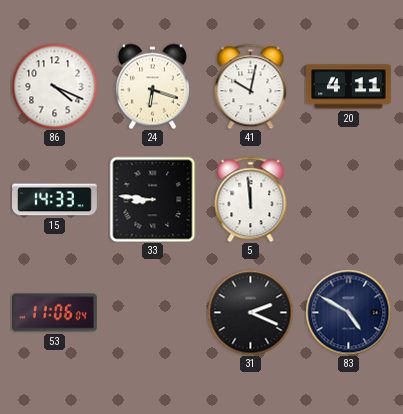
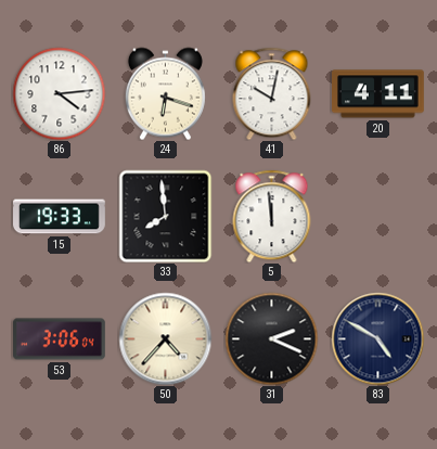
86: 4:19 -> 4:14
15: 14:33 -> 19:33
33: 8:46 -> 7:59
53: 11:06 -> 3:06
50: none -> 4:37
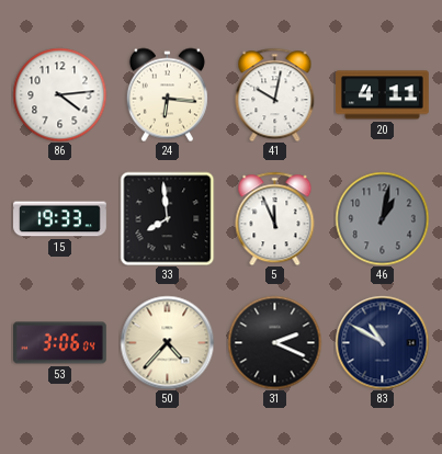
24: 6:18 -> 6:16
5: 11:59 -> 11:56
46: none -> 1:02
83: 4:50 -> 10:50
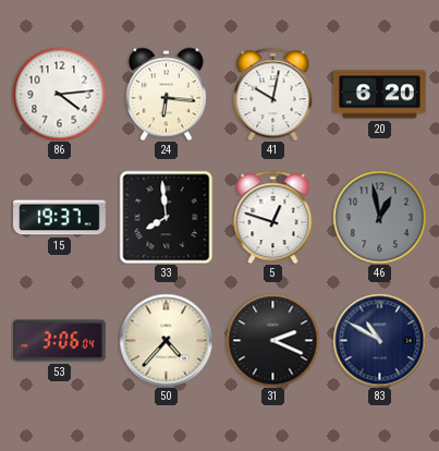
20: 4:11 -> 6:20
15: 19:33 -> 19:37
5: 11:56 -> 12:48
46: 1:02 -> 12:58
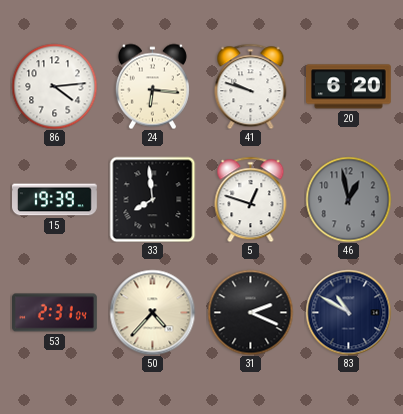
41: 10:02 -> 9:48
15: 19:37 -> 19:39
53: 3:06 -> 2:31
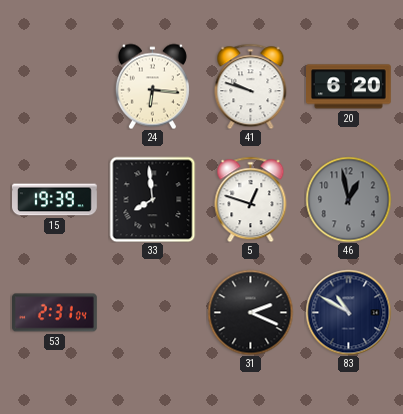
86: 4:14 -> none
50: 4:37 -> none
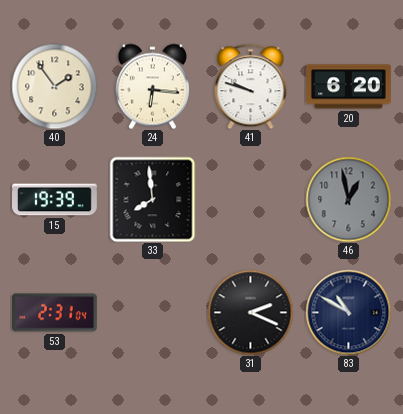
40: none -> 1:54
5: 12:48 -> none
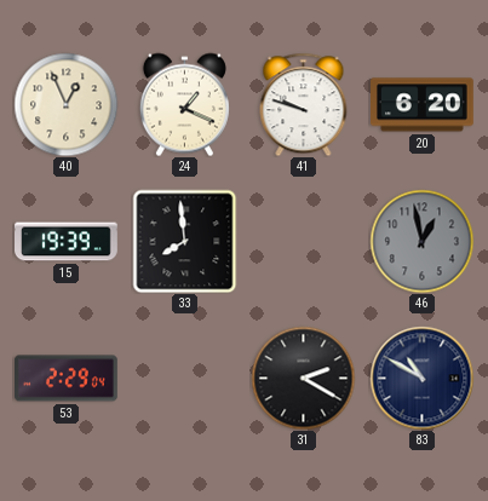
40: 1:54 -> 12:56
24: 6:16 -> 1:19
53: 2:31 -> 2:29
31: 2:19 -> 2:20
